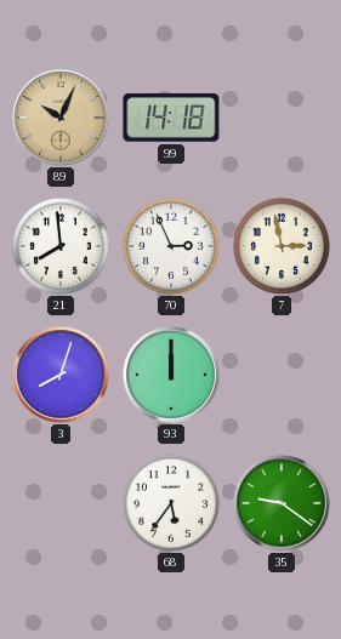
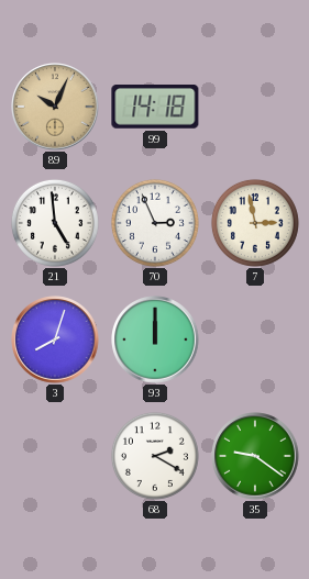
21: 7:59 -> 4:59
68: 5:36 -> 2:20
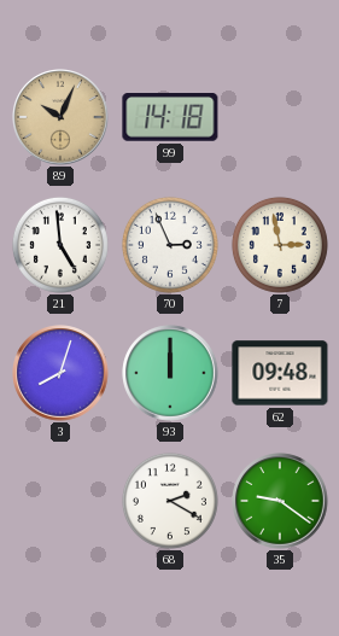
62: none -> 09:48
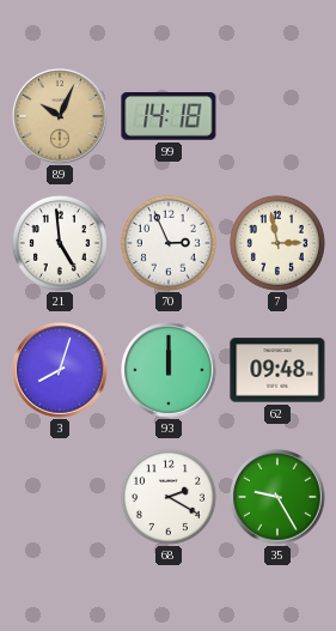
35: 9:21 -> 9:25
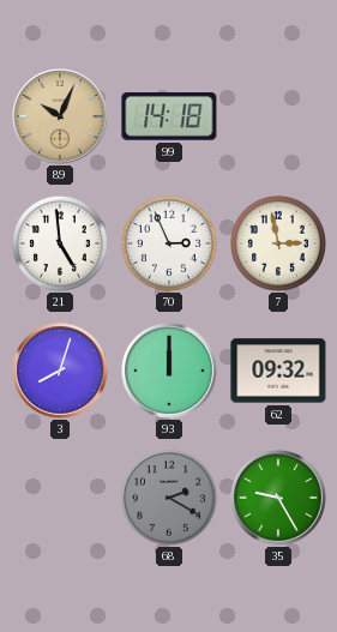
62: 09:48 -> 09:32
68 dial: white -> grey
